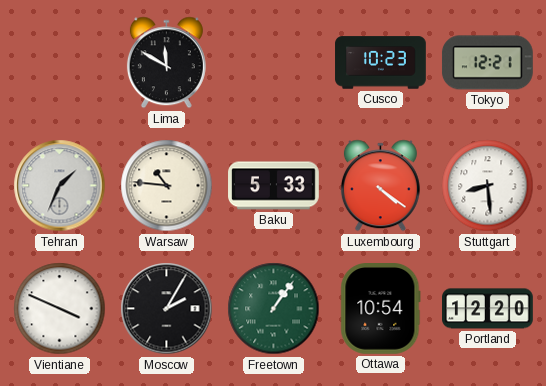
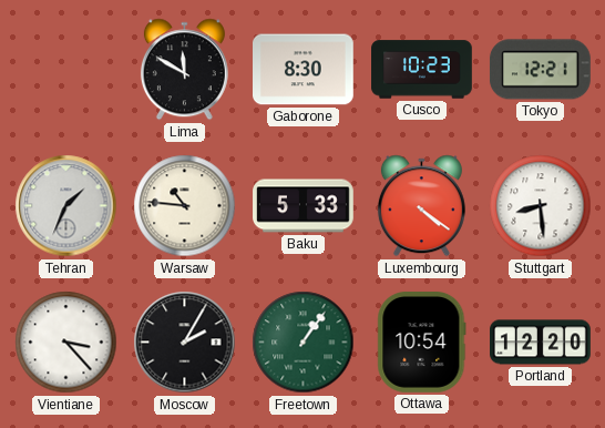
Gaborone: none -> 8:30
Vientiane: 3:49 -> 3:23
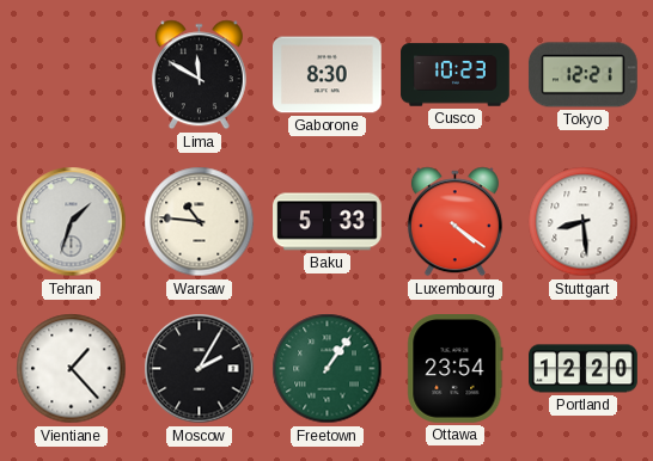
Tehran: 1:34 -> 1:33
Vientiane: 3:23 -> 1:23
Ottawa: 10:54 -> 23:54
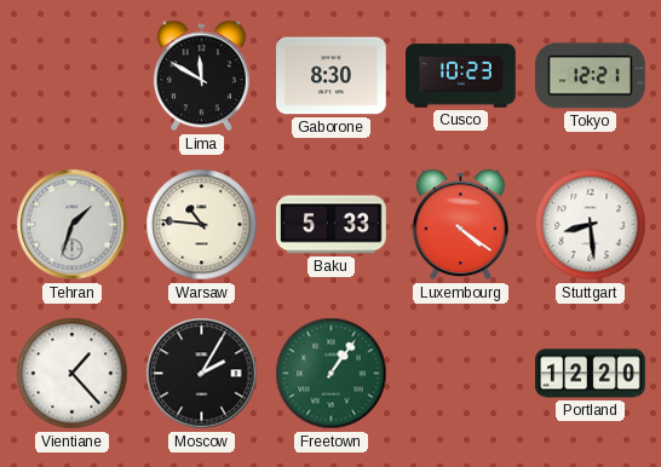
Ottawa: 23:54 -> none
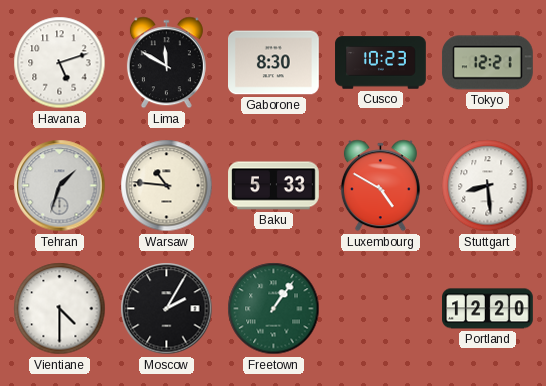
Havana: none -> 5:12
Luxembourg: 4:21 -> 4:50
Vientiane: 1:23 -> 4:30
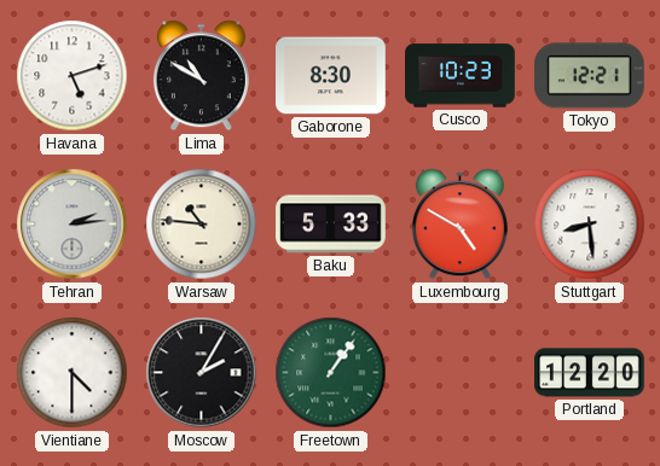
Lima: 11:50 -> 10:50
Tehran: 1:33 -> 2:14
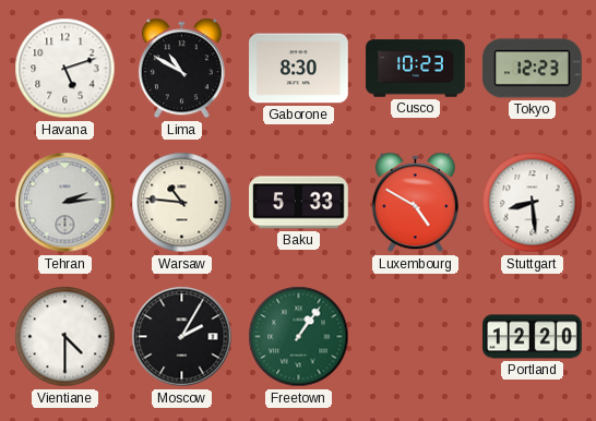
Tokyo: 12:21 -> 12:23
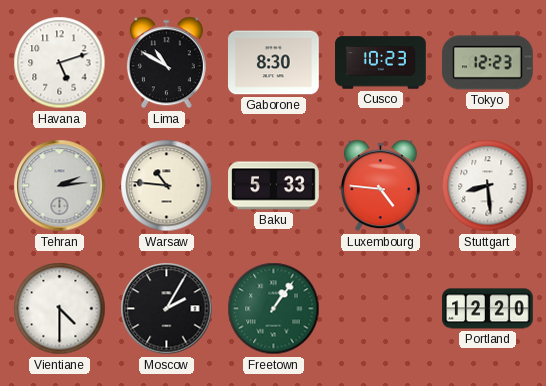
Luxembourg: 4:50 -> 4:46
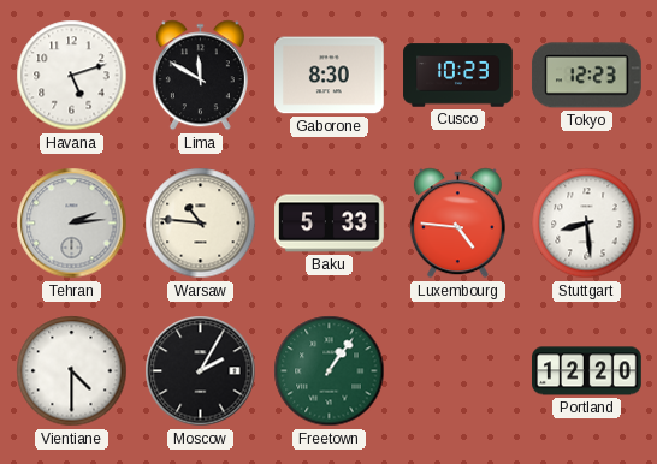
Lima: 10:50 -> 11:50
